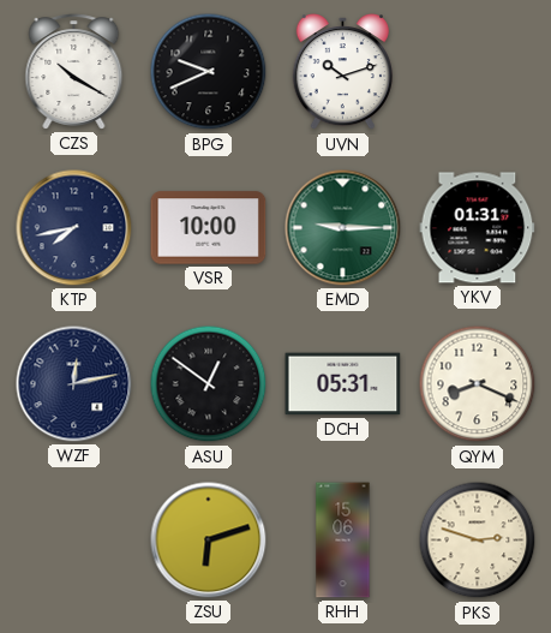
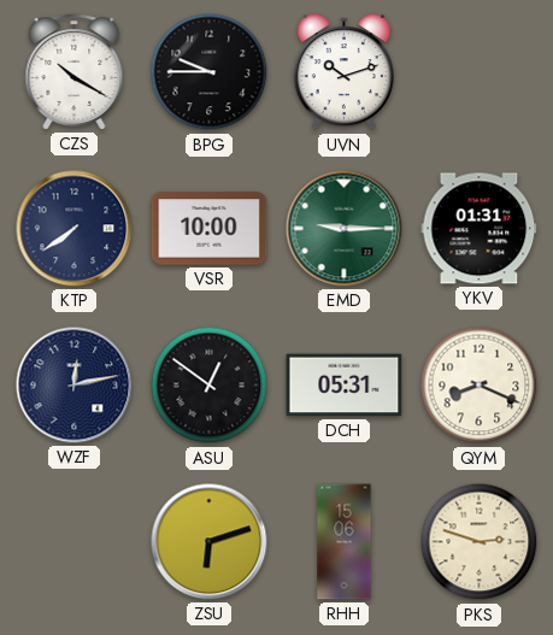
BPG: 9:41 -> 9:45
KTP: 7:43 -> 7:39
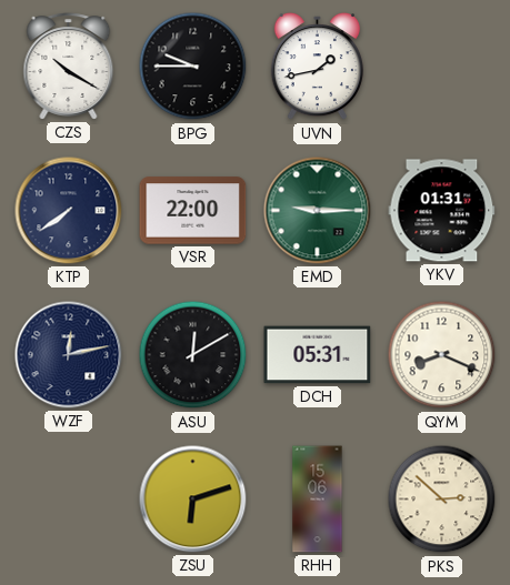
UVN: 10:12 -> 1:43
VSR: 10:00 -> 22:00
ASU: 12:51 -> 12:10
PKS: 2:48 -> 2:52
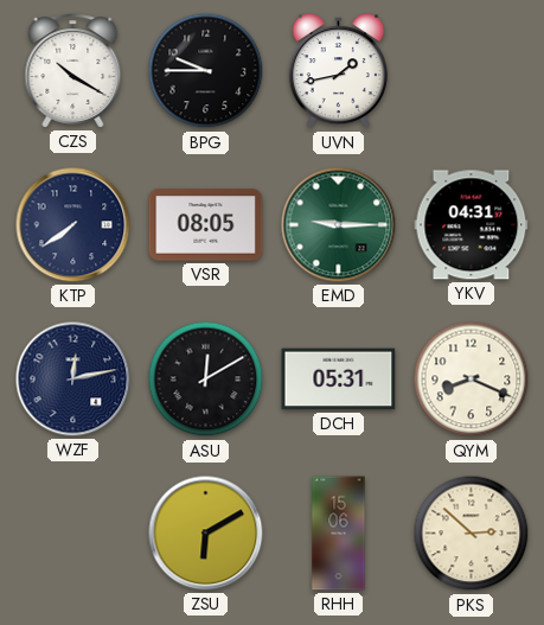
VSR: 22:00 -> 08:05
YKV: 01:31 -> 04:31
ZSU: 6:12 -> 6:10
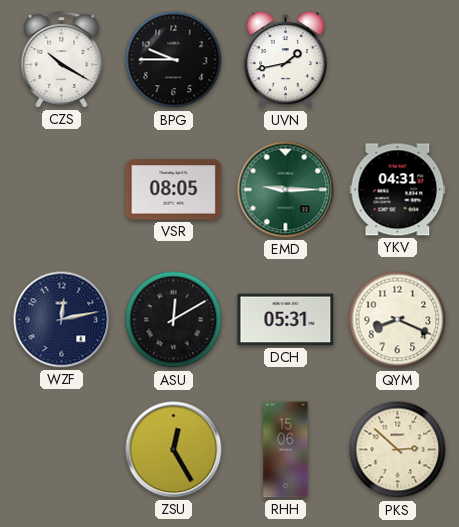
KTP: 7:39 -> none
ZSU: 6:10 -> 12:25
